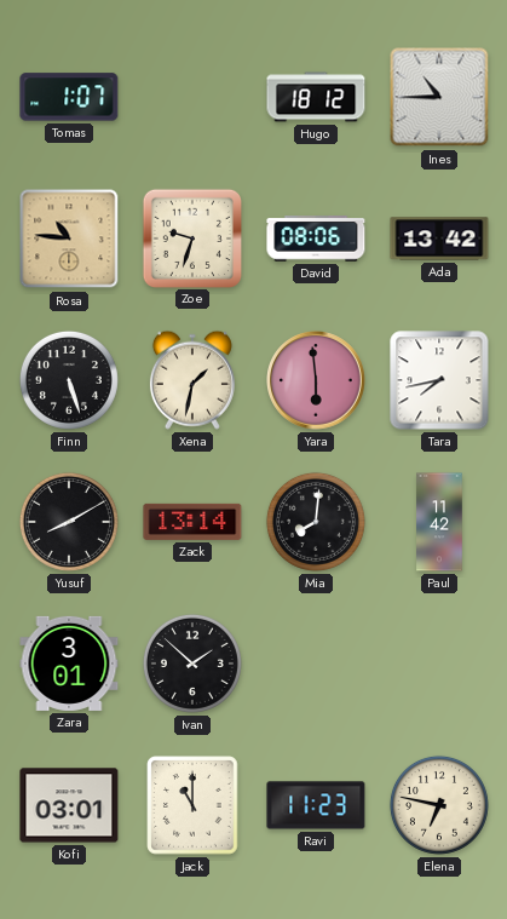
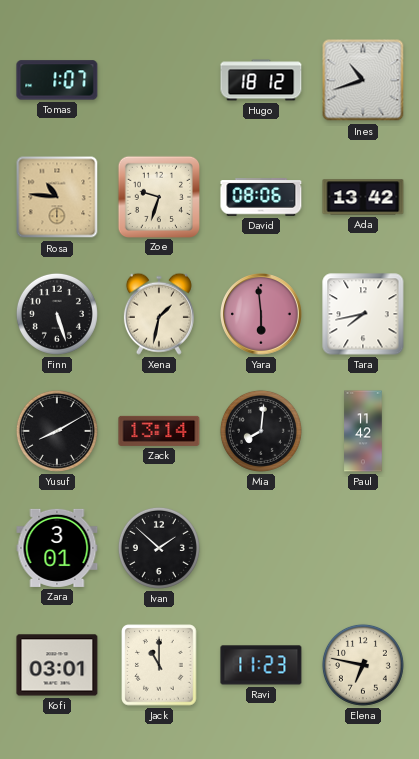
Ines: 10:45 -> 10:42
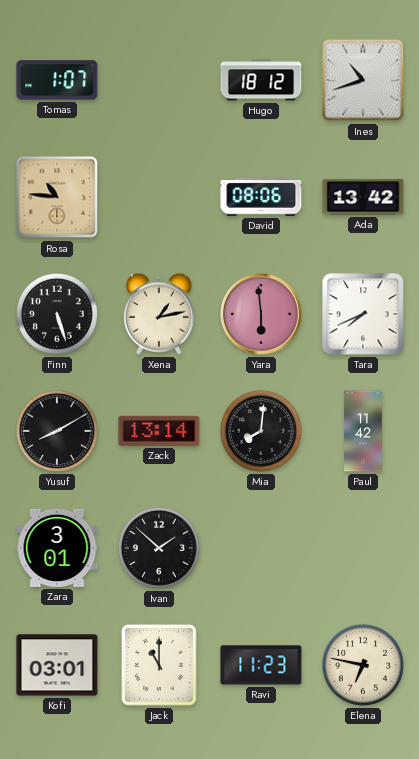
Zoe: 9:33 -> none
Xena: 1:32 -> 1:13
Tara: 7:43 -> 7:41
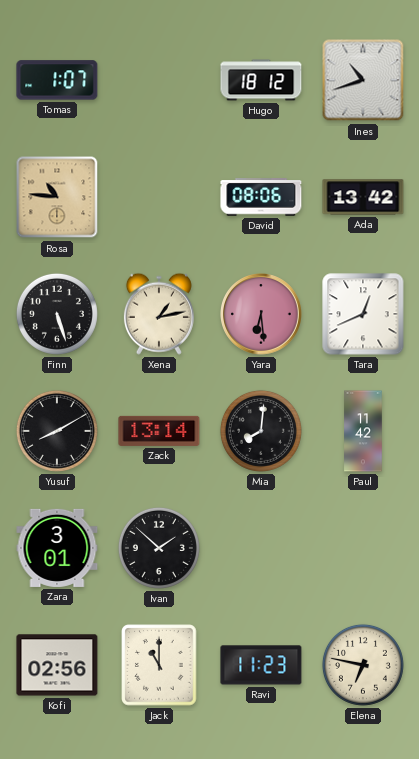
Yara: 5:59 -> 6:29
Tara: 7:41 -> 12:41
Kofi: 03:01 -> 02:56
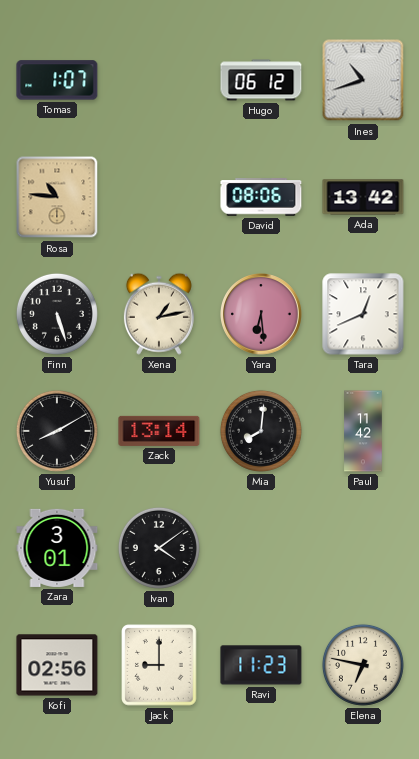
Hugo: 18:12 -> 06:12
Ivan: 1:52 -> 4:09
Jack: 11:00 -> 9:00
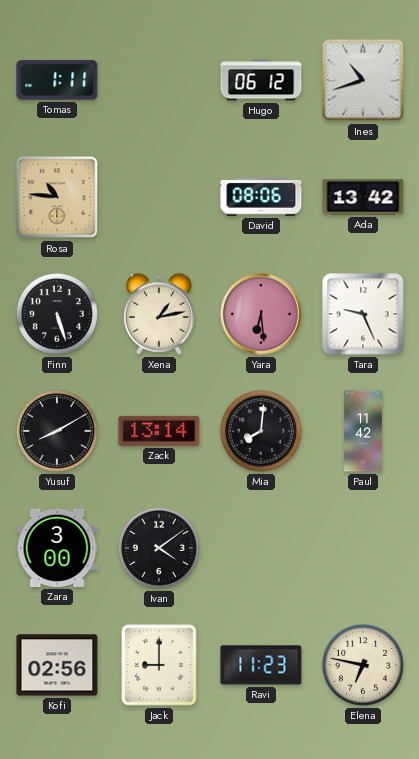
Tomas: 1:07 -> 1:11
Tara: 12:41 -> 9:26
Zara: 3:01 -> 3:00
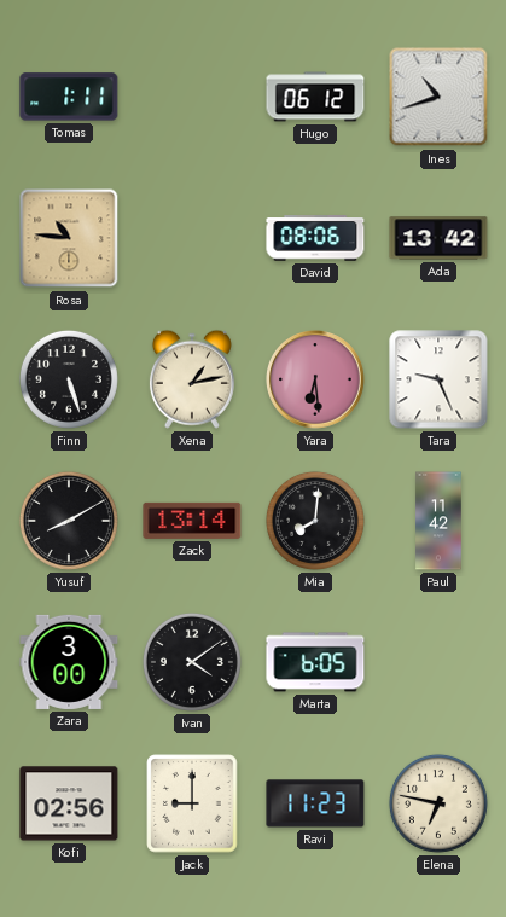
Marta: none -> 6:05
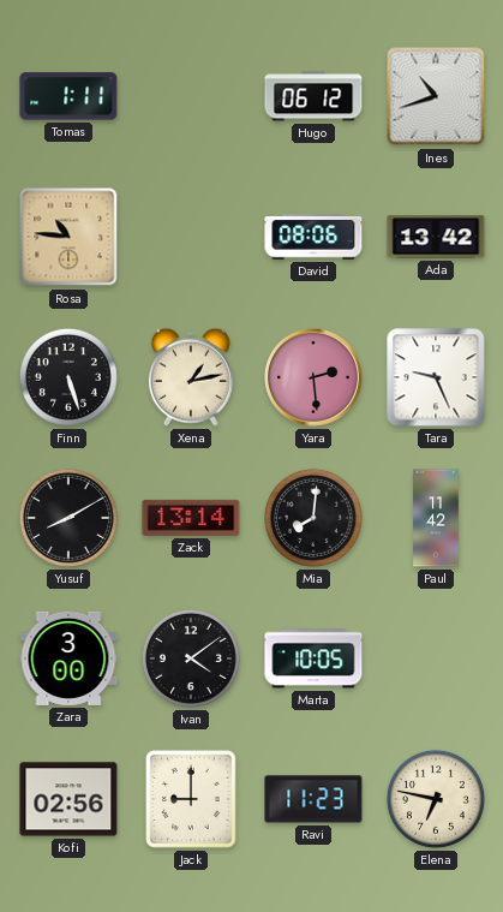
Yara: 6:29 -> 2:29
Marta: 6:05 -> 10:05
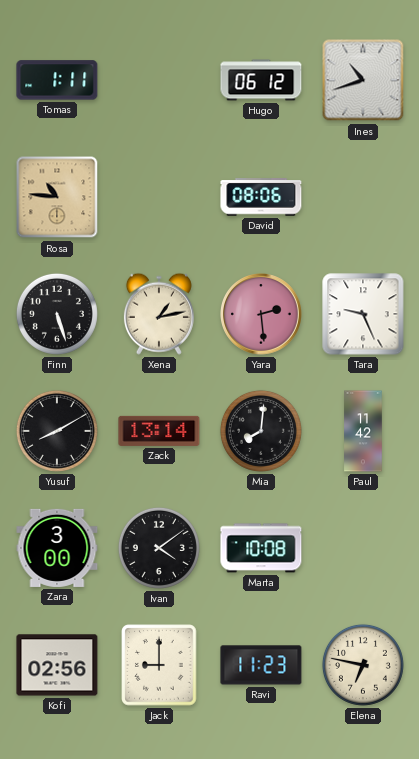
Ada: 13:42 -> none
Marta: 10:05 -> 10:08
